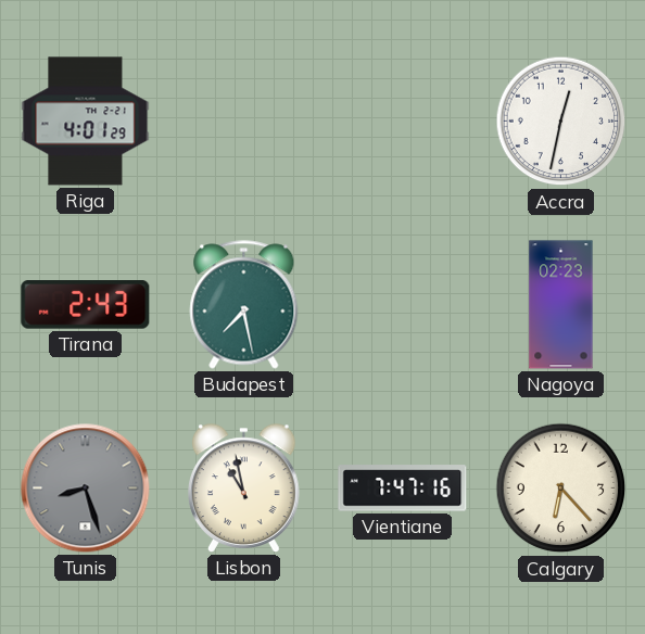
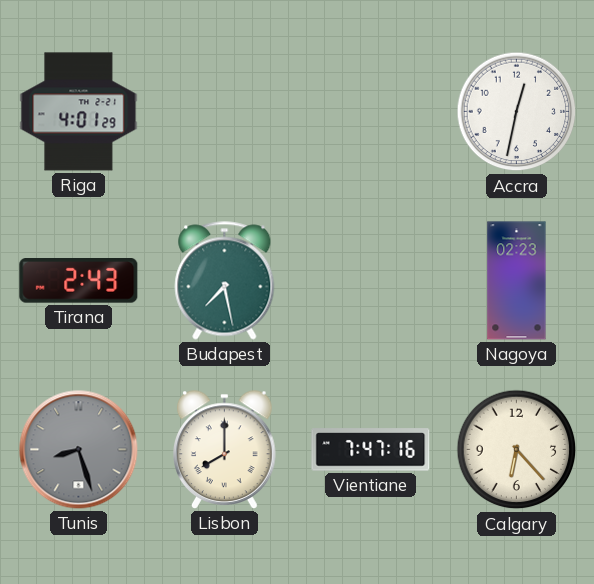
Lisbon: 10:58 -> 8:00
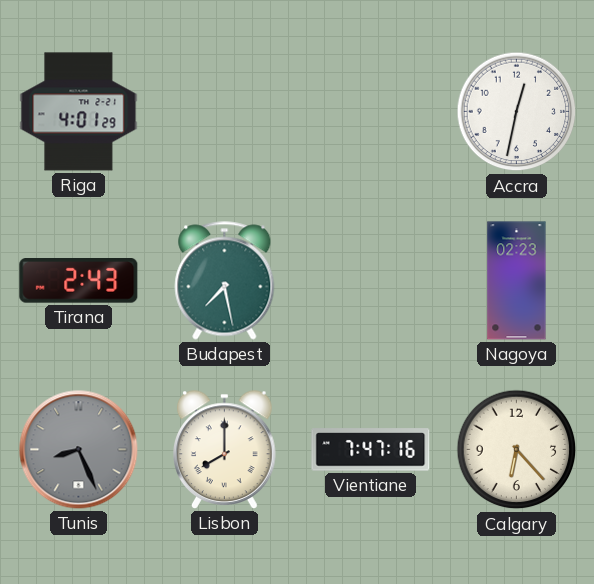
Tunis: 8:27 -> 8:26
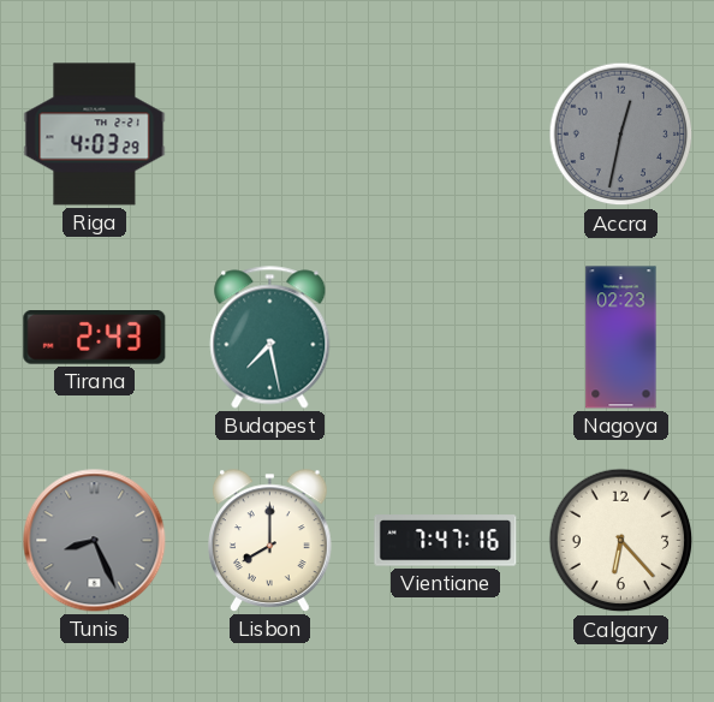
Riga: 4:01 -> 4:03
Accra dial: white -> grey
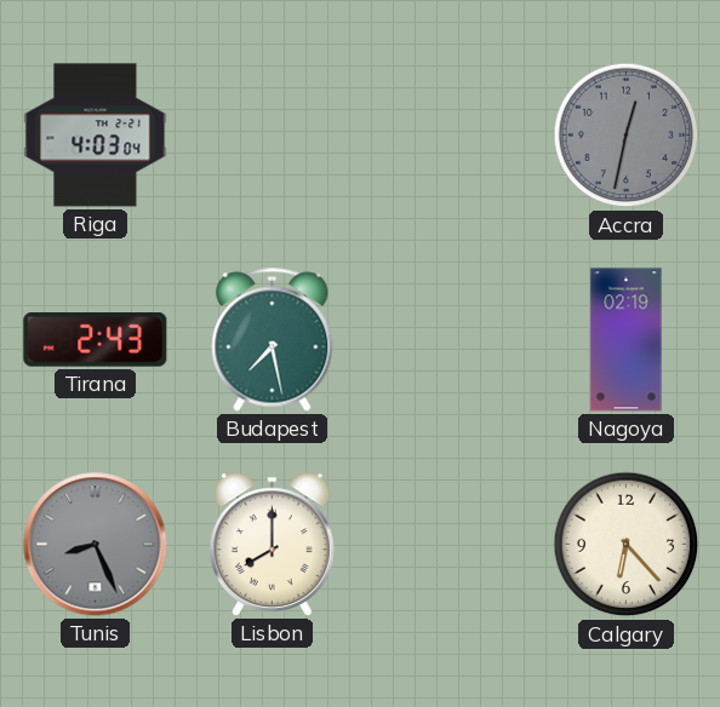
Riga: 4:03:29 -> 4:03:04
Nagoya: 02:23 -> 02:19
Vientiane: 7:47 -> none
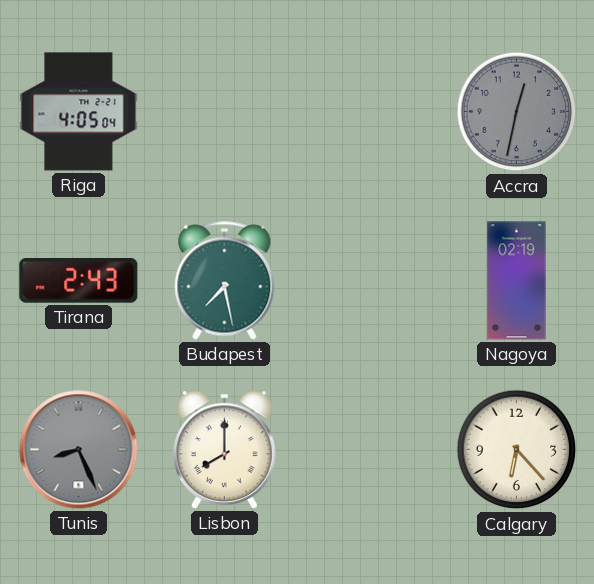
Riga: 4:03 -> 4:05
